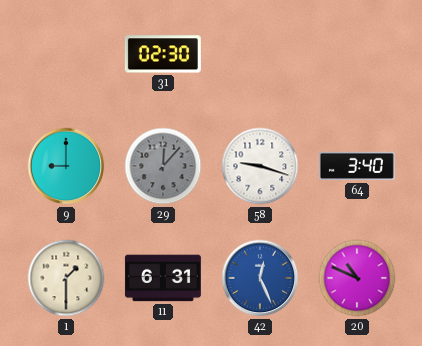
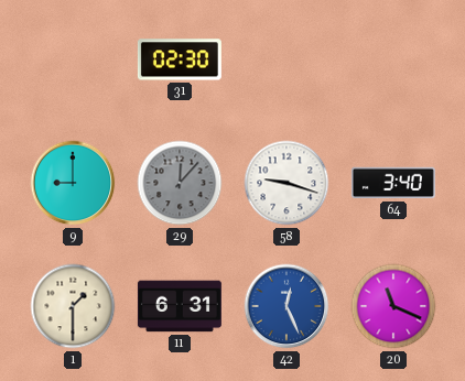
20: 10:49 -> 11:19
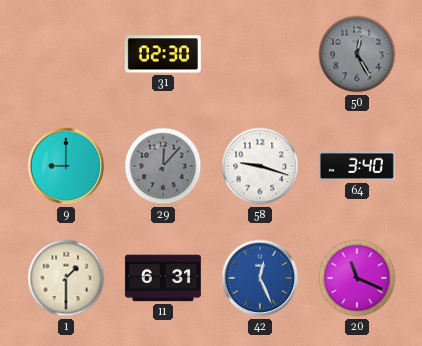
50: none -> 12:25
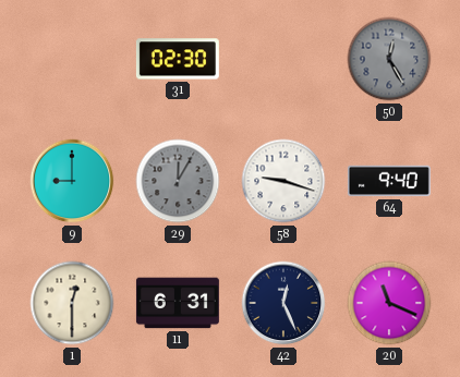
29: 12:07 -> 12:05
64: 3:40 -> 9:40
1: 1:30 -> 12:30
42 dial: blue -> navy
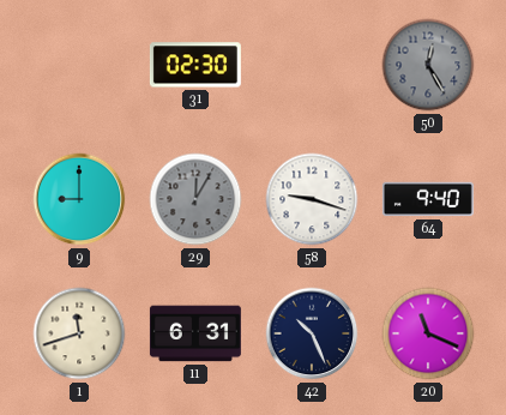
1: 12:30 -> 11:42
42: 12:26 -> 10:26
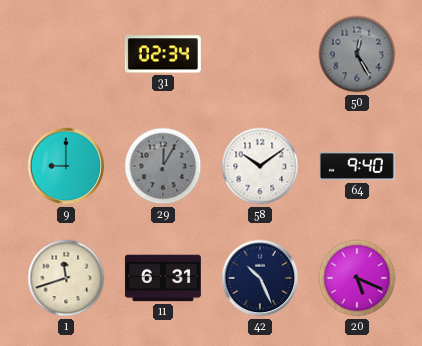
31: 02:30 -> 02:34
58: 9:18 -> 10:09
20: 11:19 -> 5:19
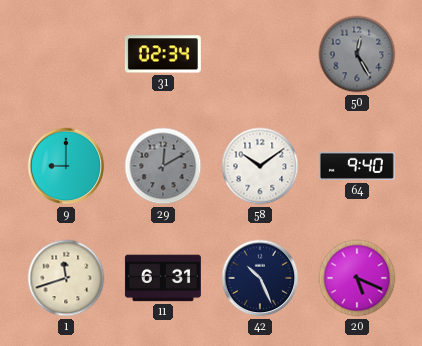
29: 12:05 -> 12:10
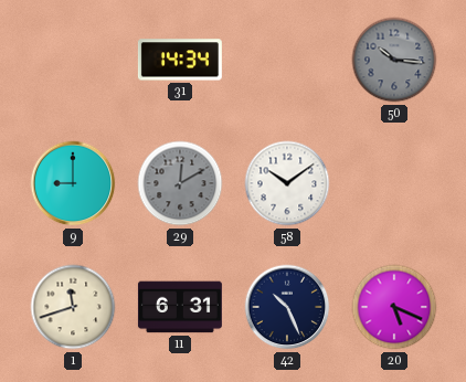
31: 02:34 -> 14:34
50: 12:25 -> 10:16
64: 9:40 -> none
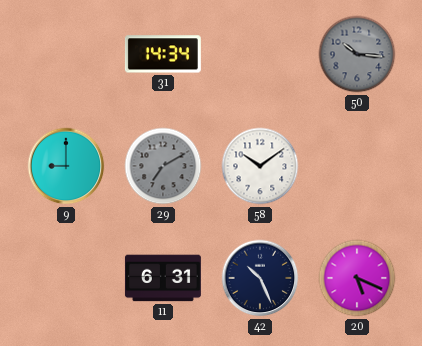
29: 12:10 -> 7:10
1: 11:42 -> none
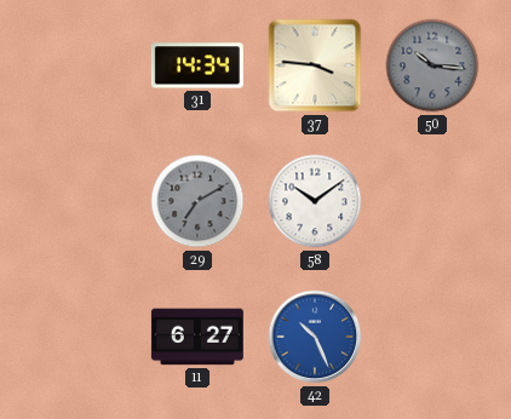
37: none -> 3:46
9: 9:00 -> none
11: 6:31 -> 6:27
42 dial: navy -> blue
20: 5:19 -> none
